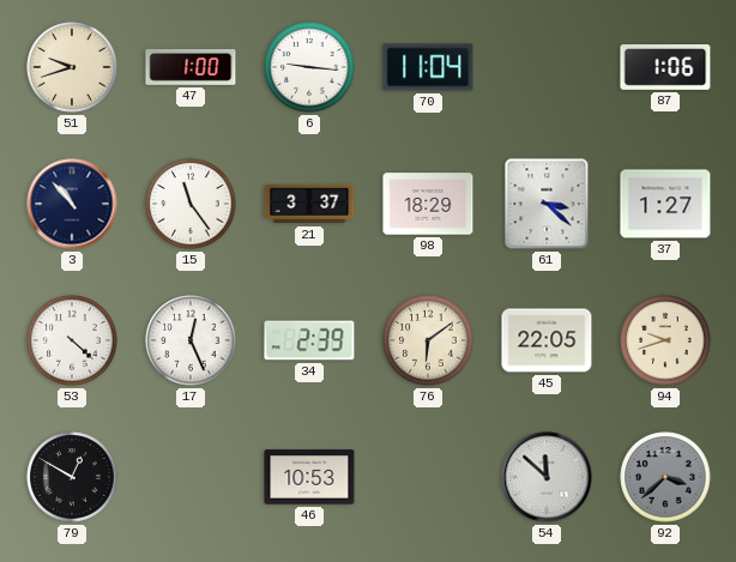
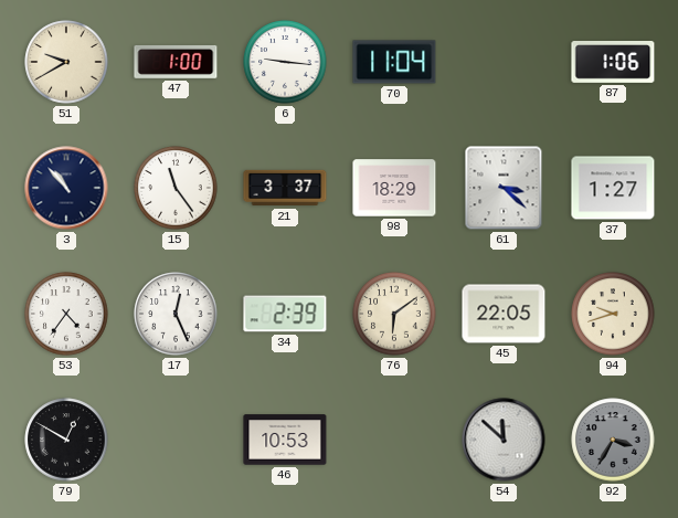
51: 9:42 -> 9:40
53: 4:22 -> 4:36
92: 3:38 -> 3:35
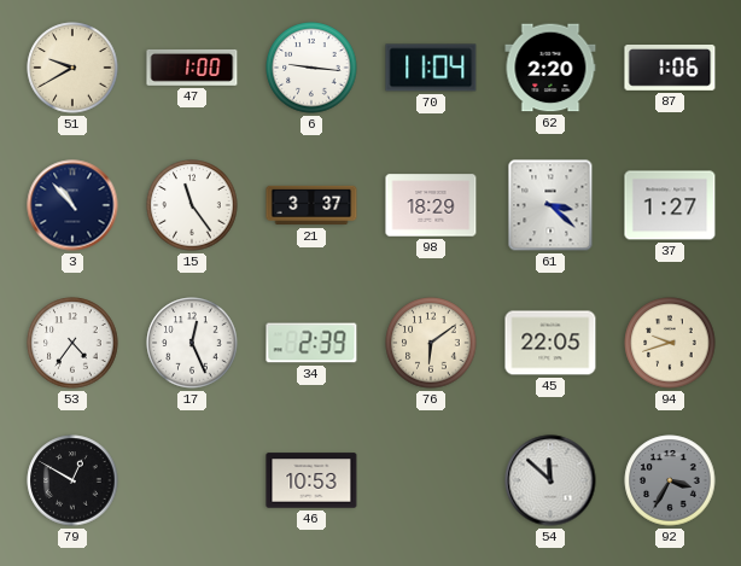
62: none -> 2:20
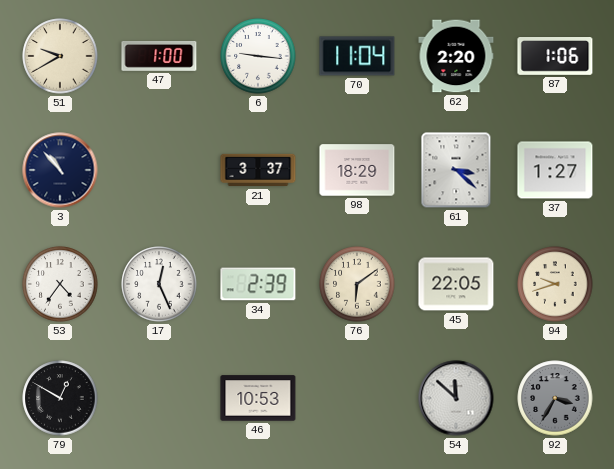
15: 11:24 -> none
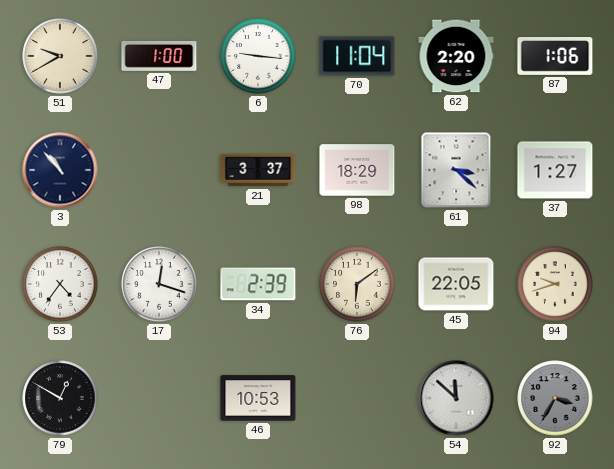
17: 12:26 -> 12:18
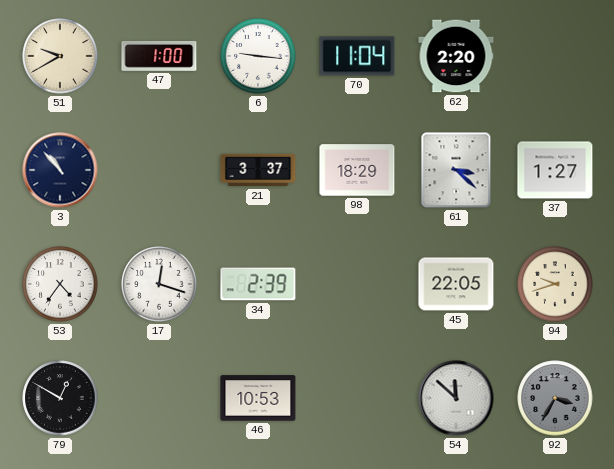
87: 1:06 -> none
76: 6:09 -> none
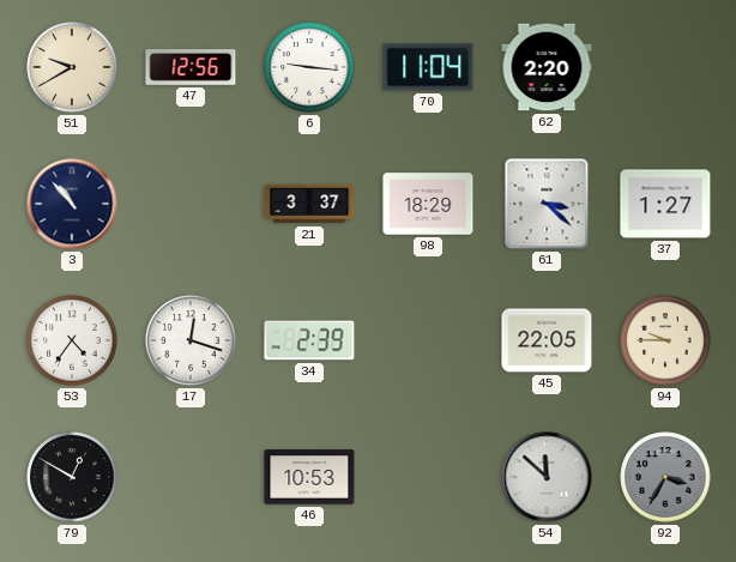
47: 1:00 -> 12:56
94: 9:42 -> 9:45
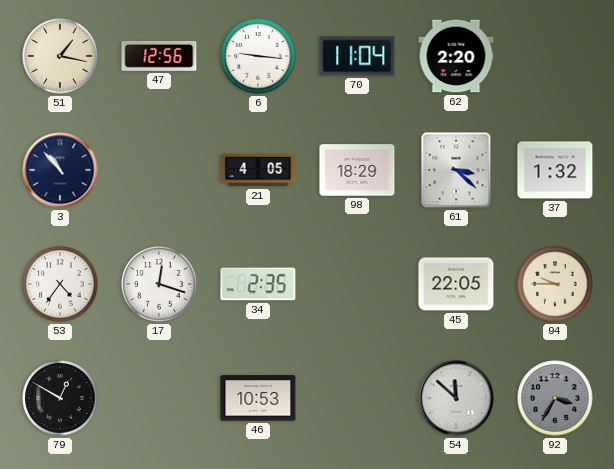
51: 9:40 -> 1:17
21: 3:37 -> 4:05
37: 1:27 -> 1:32
34: 2:39 -> 2:35
